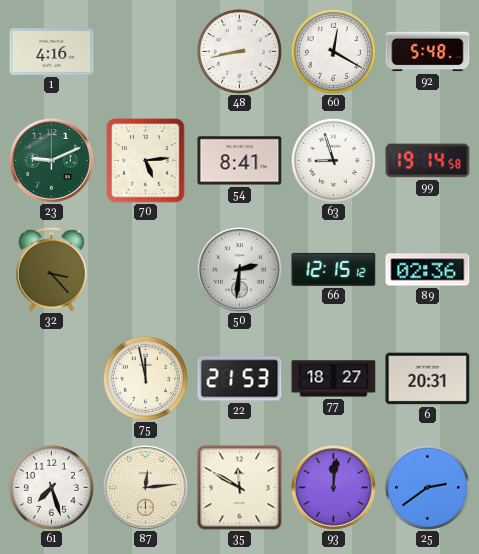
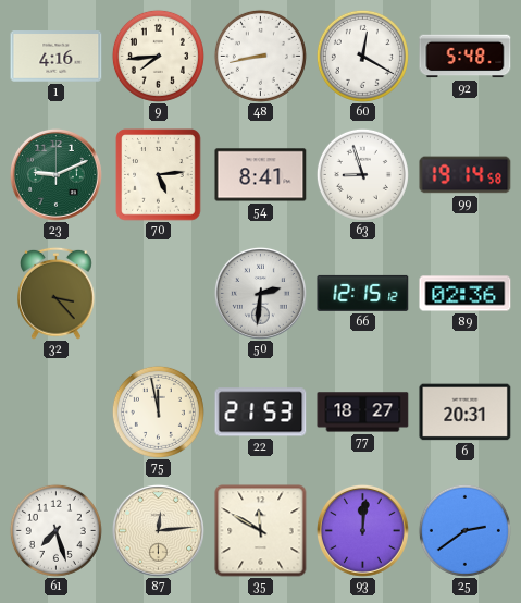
9: none -> 7:44
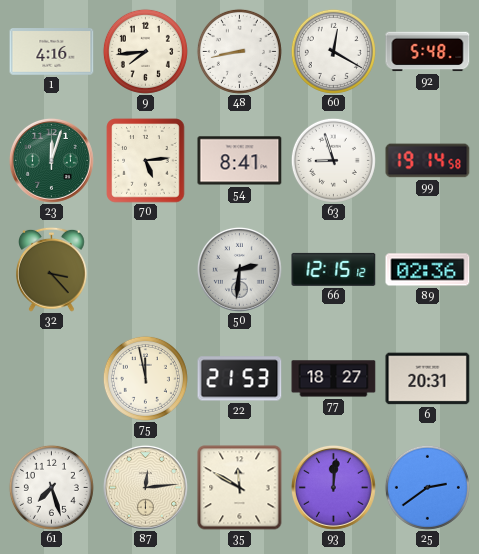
23: 9:11 -> 12:03
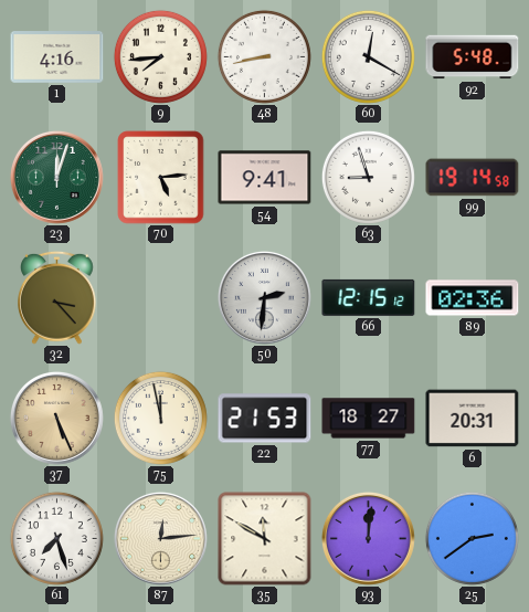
54: 8:41 -> 9:41
37: none -> 5:26
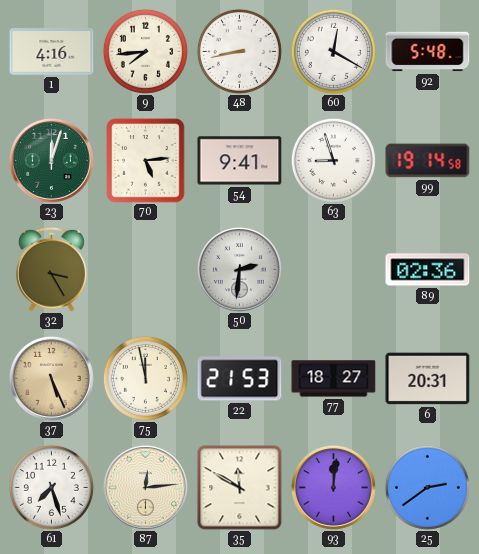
32: 3:23 -> 3:25
66: 12:15 -> none
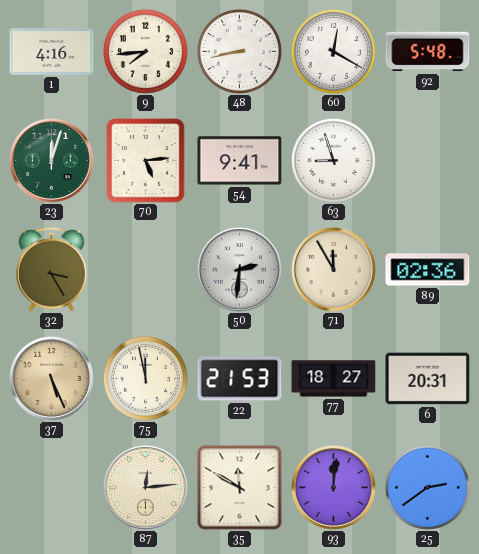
99: 19:14 -> none
71: none -> 11:55
61: 7:27 -> none
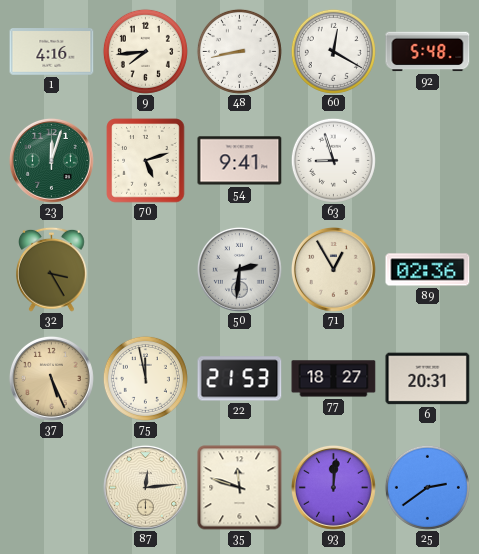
70: 5:14 -> 5:12
71: 11:55 -> 12:55
35: 11:50 -> 11:48
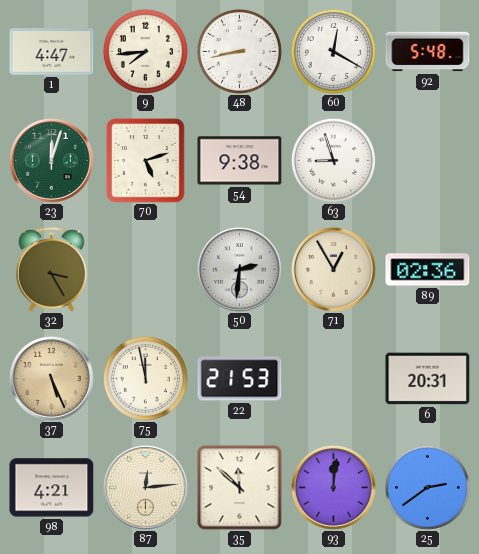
1: 4:16 -> 4:47
54: 9:41 -> 9:38
77: 18:27 -> none
98: none -> 4:21
35: 11:48 -> 11:52
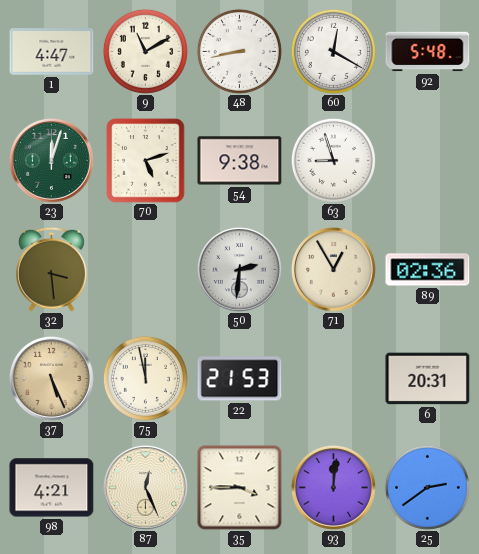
9: 7:44 -> 11:10
32: 3:25 -> 3:29
87: 12:14 -> 12:26
35: 11:52 -> 3:45
